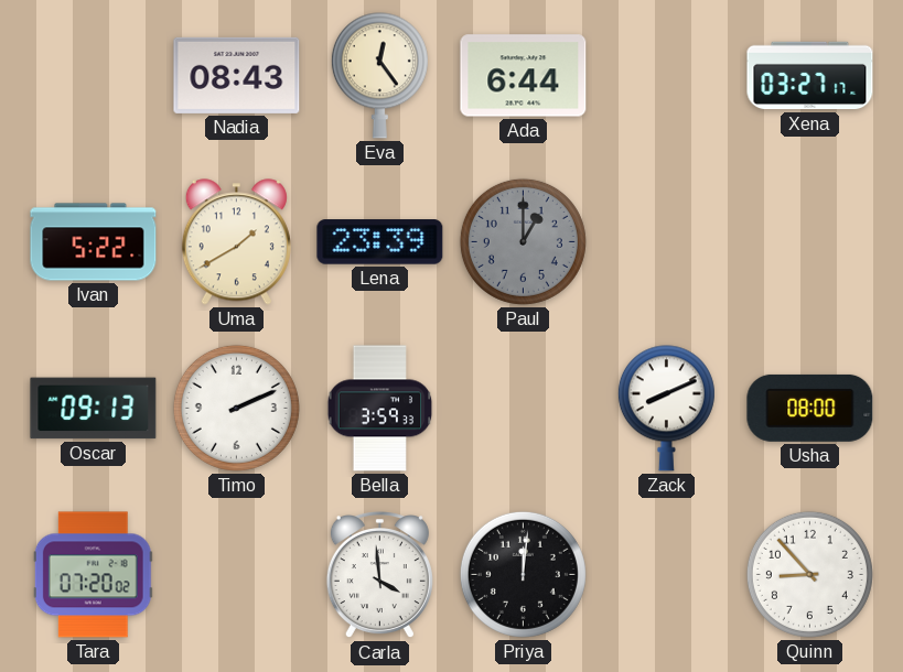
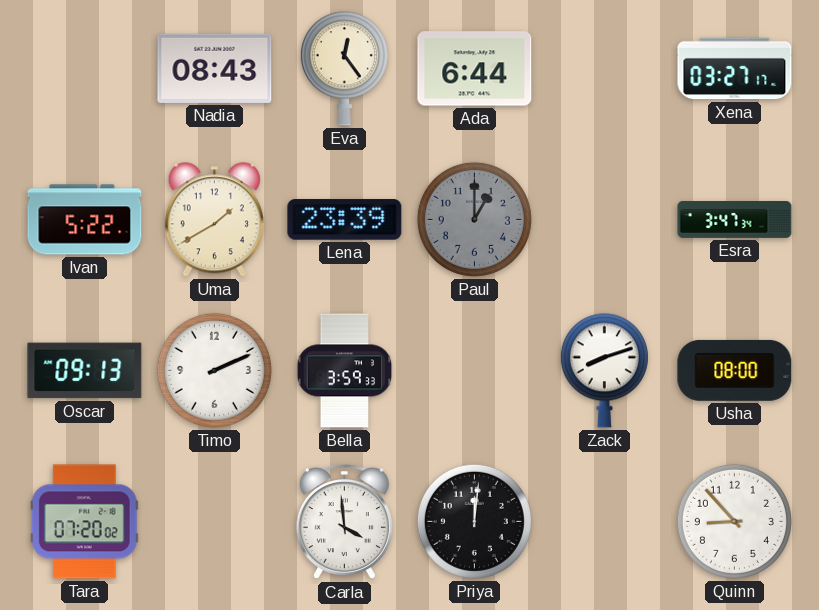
Esra: none -> 3:47
Zack: 8:11 -> 8:12
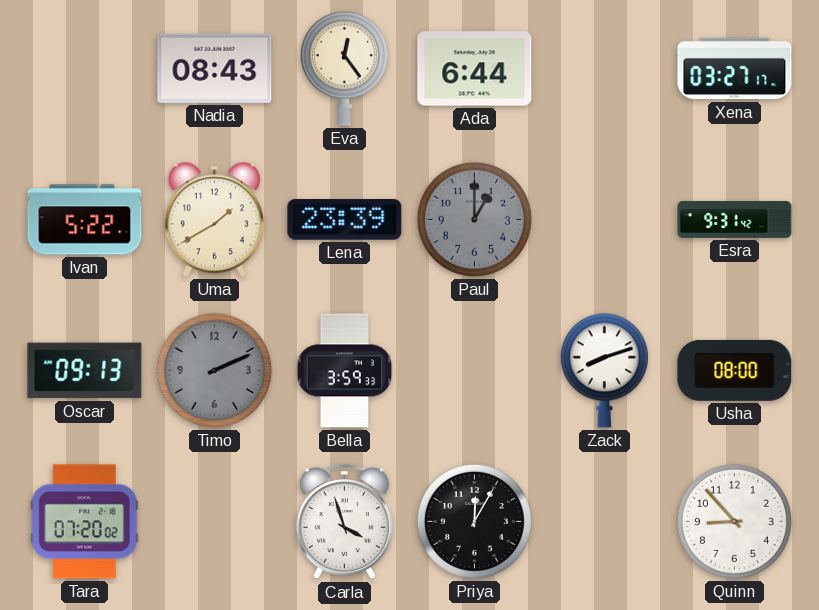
Esra: 3:47 -> 9:31
Timo dial: white -> grey
Carla: 3:59 -> 3:57
Priya: 12:01 -> 12:05
